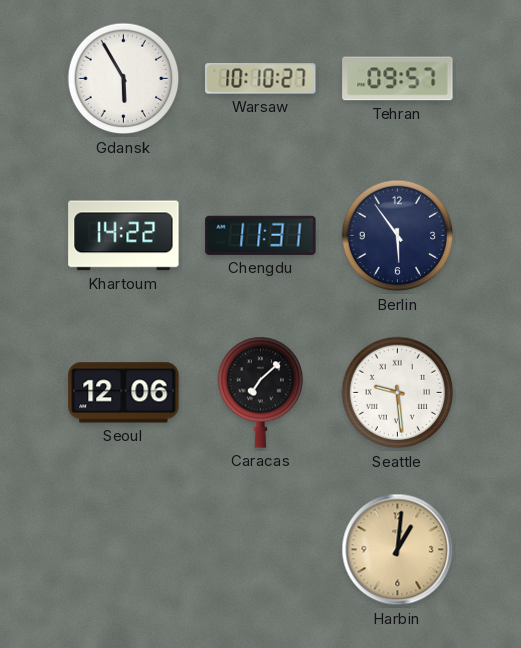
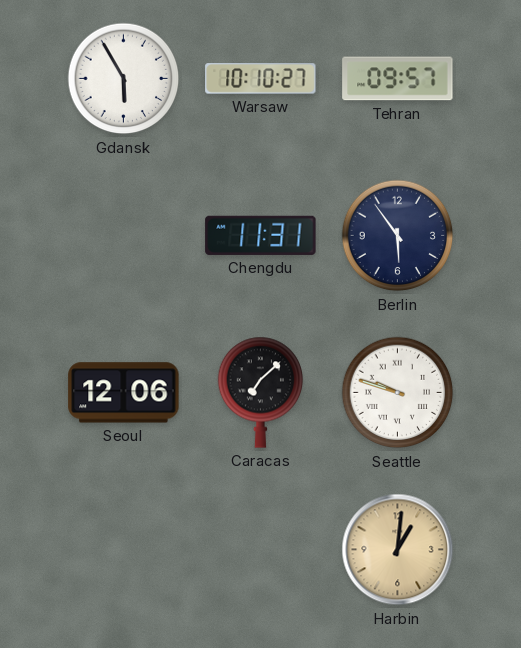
Khartoum: 14:22 -> none
Seattle: 9:29 -> 9:48
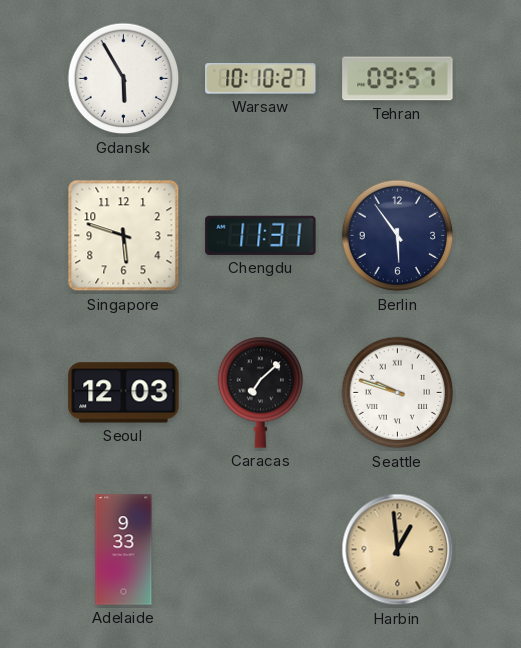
Singapore: none -> 5:48
Seoul: 12:06 -> 12:03
Adelaide: none -> 9:33
Harbin: 1:01 -> 12:59
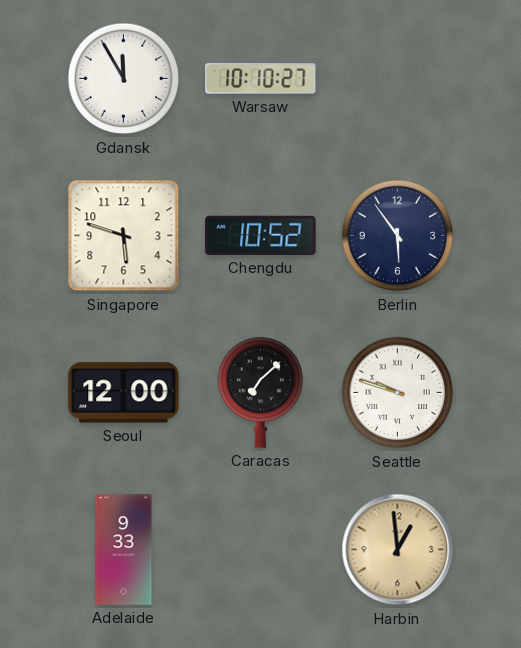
Gdansk: 5:55 -> 11:55
Tehran: 09:57 -> none
Chengdu: 11:31 -> 10:52
Seoul: 12:03 -> 12:00
